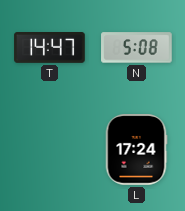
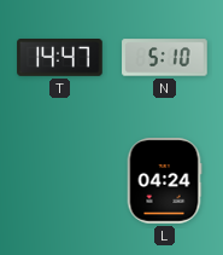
N: 5:08 -> 5:10
L: 17:24 -> 04:24
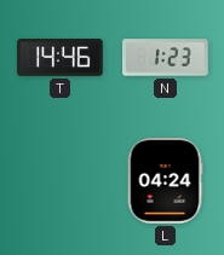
T: 14:47 -> 14:46
N: 5:10 -> 1:23
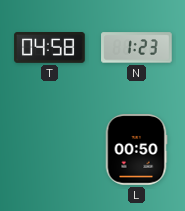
T: 14:46 -> 04:58
L: 04:24 -> 00:50
